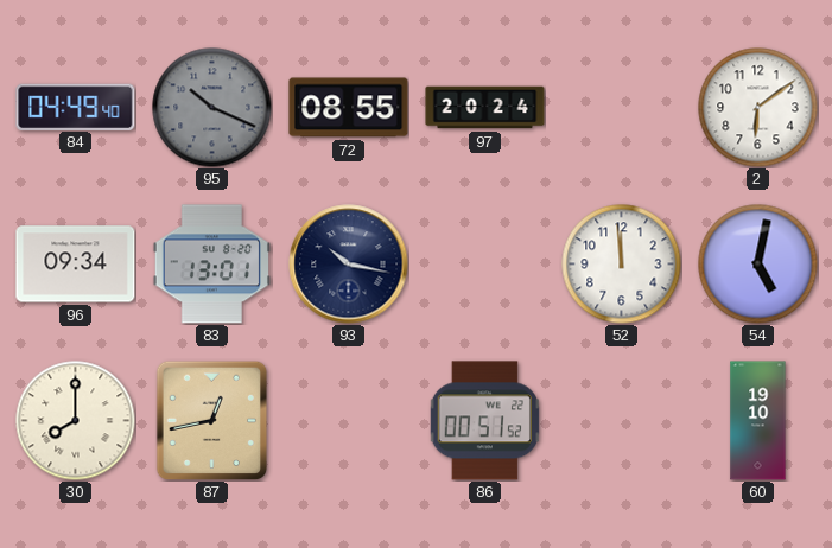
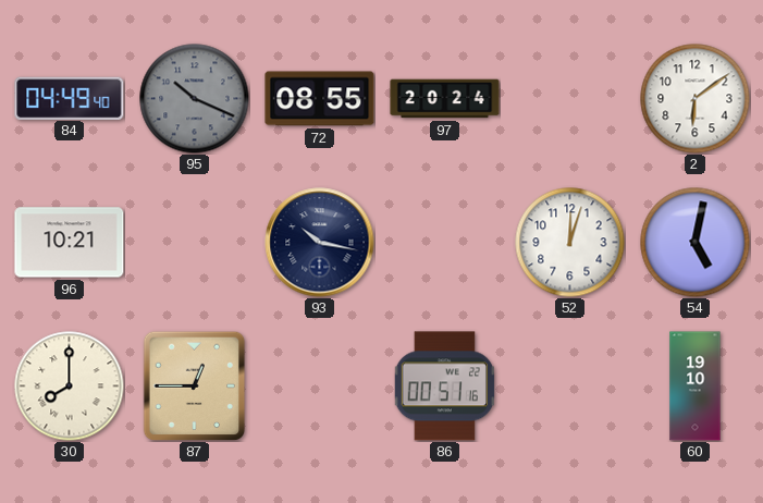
96: 09:34 -> 10:21
83: 13:01 -> none
52: 11:59 -> 12:03
87: 12:43 -> 12:45
86: 00:51:52 -> 00:51:16
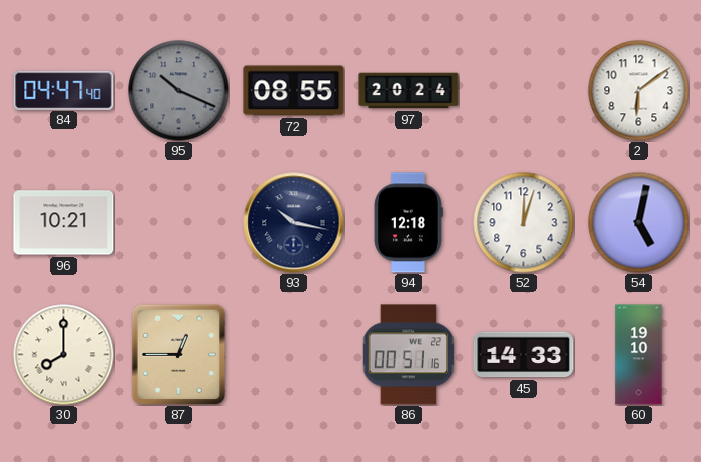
84: 04:49 -> 04:47
94: none -> 12:18
45: none -> 14:33
